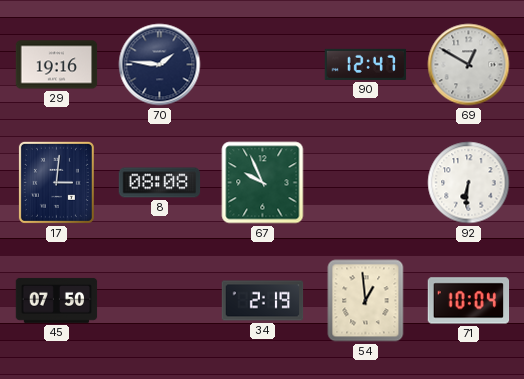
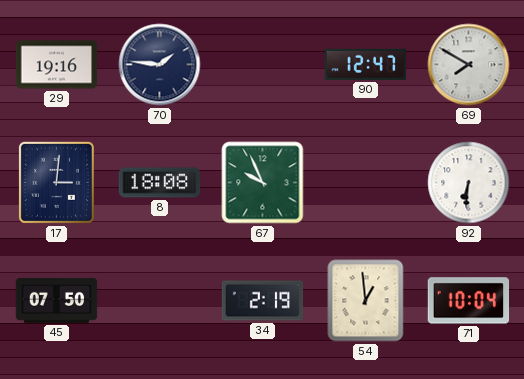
69: 12:50 -> 7:50
8: 08:08 -> 18:08
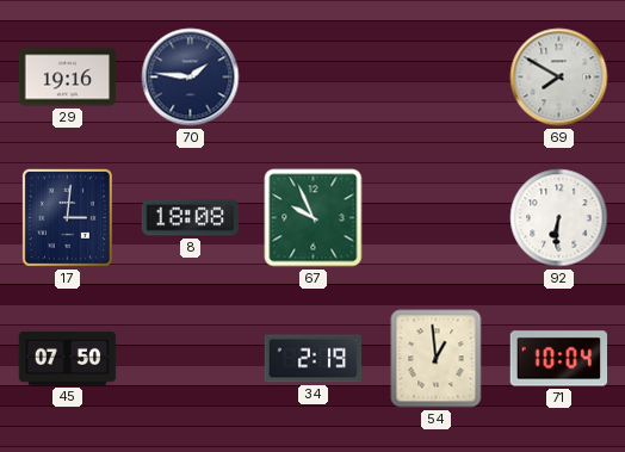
90: 12:47 -> none
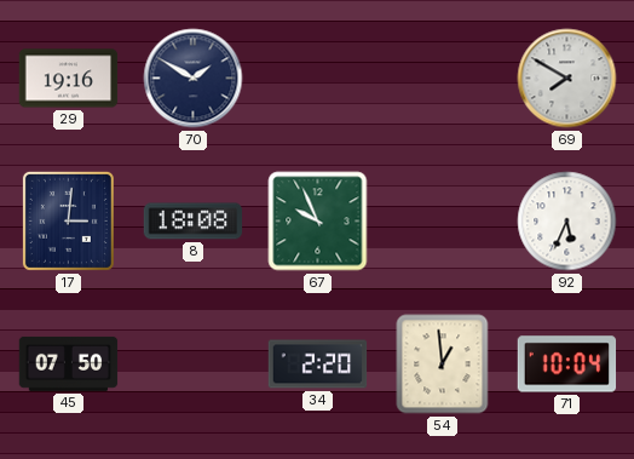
70: 1:46 -> 1:50
92: 6:31 -> 5:34
34: 2:19 -> 2:20
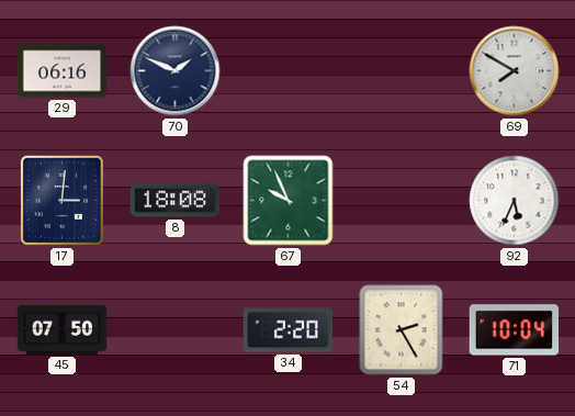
29: 19:16 -> 06:16
70: 1:50 -> 1:49
54: 12:59 -> 2:25
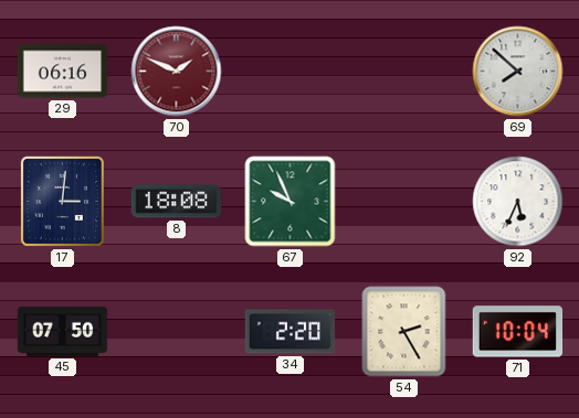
70 dial: navy -> burgundy
69: 7:50 -> 7:52
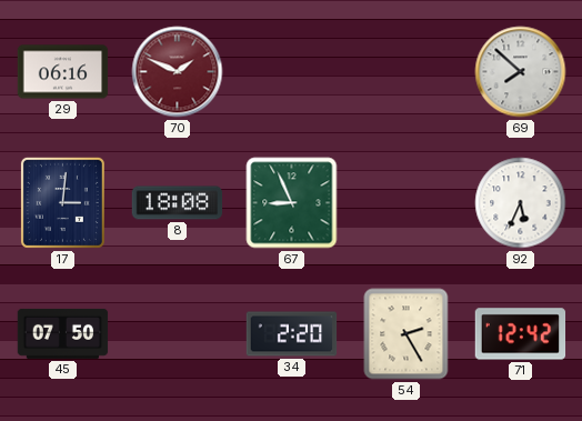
67: 9:56 -> 8:56
71: 10:04 -> 12:42
